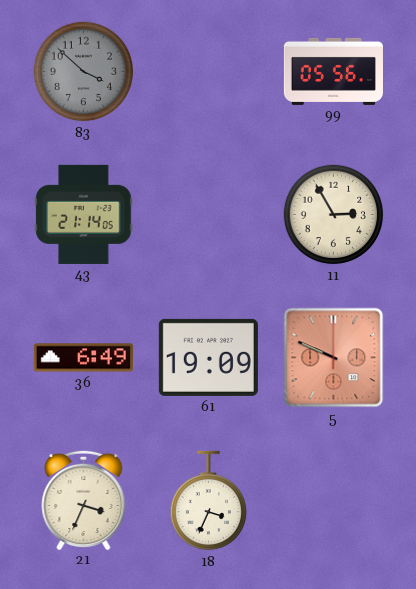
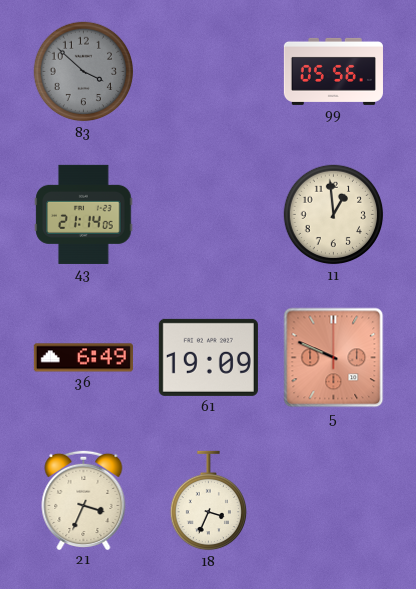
11: 2:55 -> 12:59
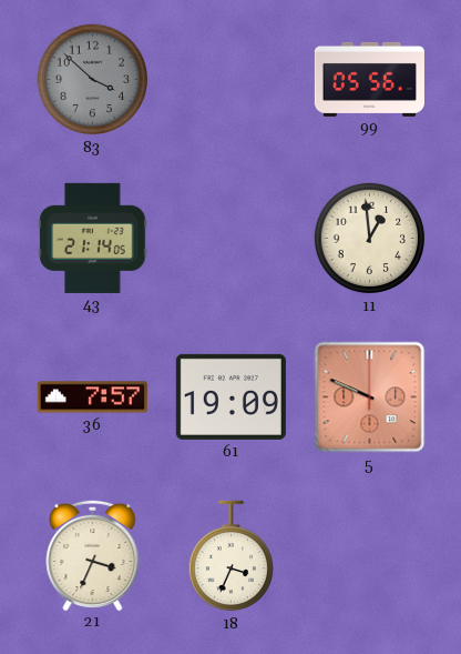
36: 6:49 -> 7:57
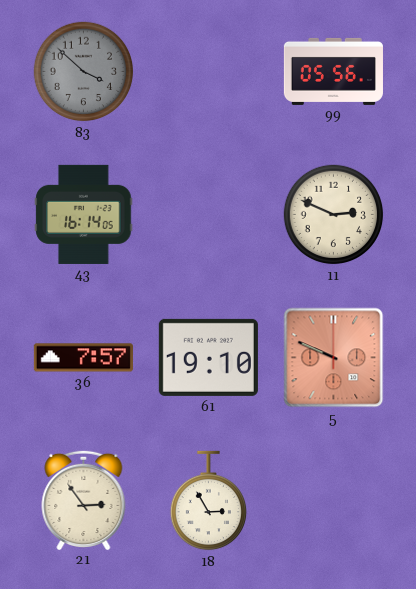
43: 21:14 -> 16:14
11: 12:59 -> 2:49
61: 19:09 -> 19:10
21: 3:34 -> 2:54
18: 3:34 -> 2:55
